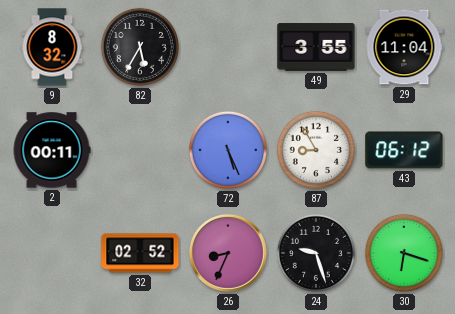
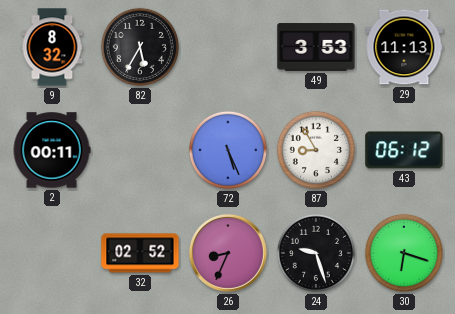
49: 3:55 -> 3:53
29: 11:04 -> 11:13
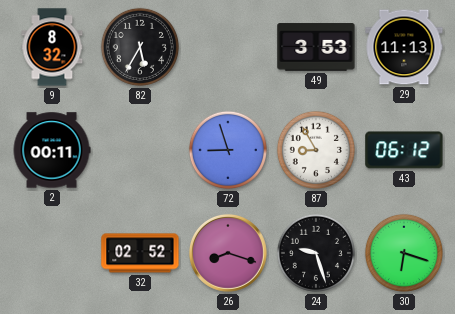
72: 5:26 -> 8:57
26: 8:34 -> 8:18
